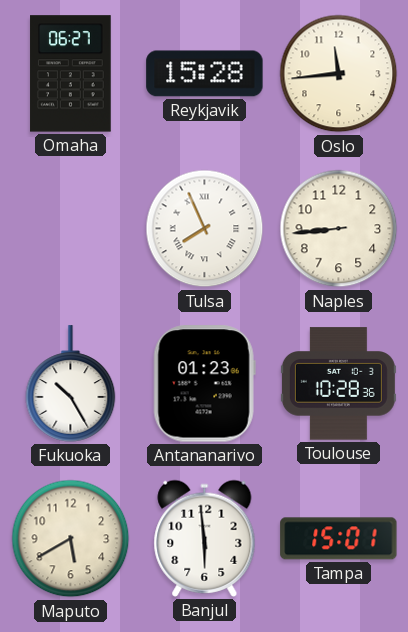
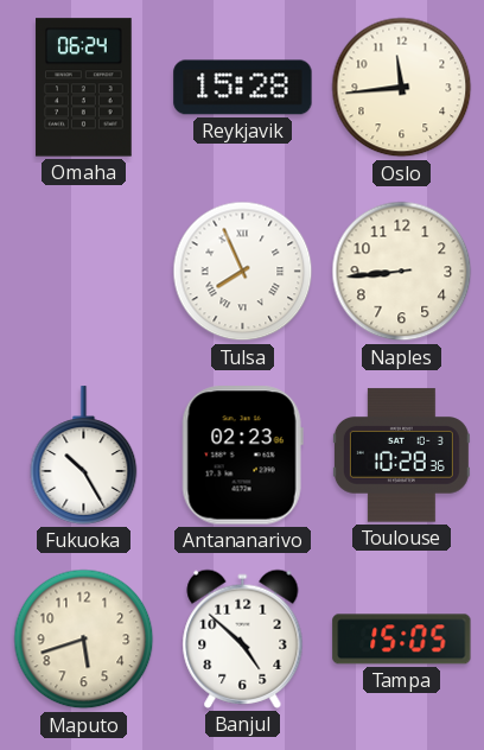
Omaha: 06:27 -> 06:24
Antananarivo: 01:23 -> 02:23
Maputo: 5:40 -> 5:42
Banjul: 5:59 -> 4:52
Tampa: 15:01 -> 15:05
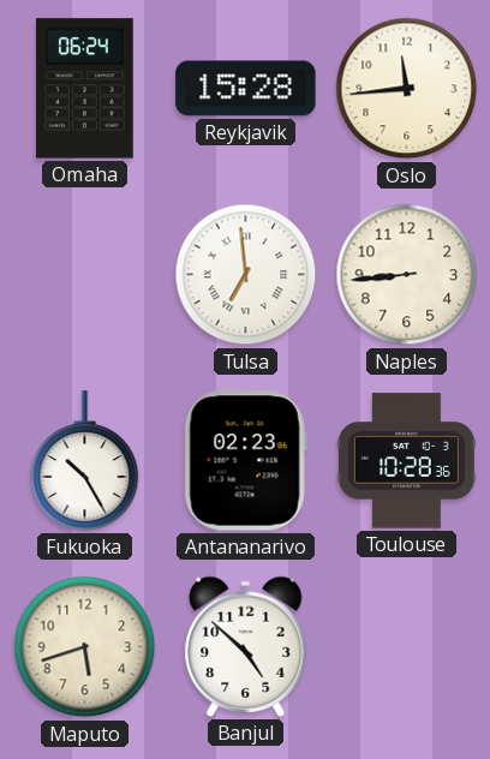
Tulsa: 7:56 -> 6:59
Tampa: 15:05 -> none
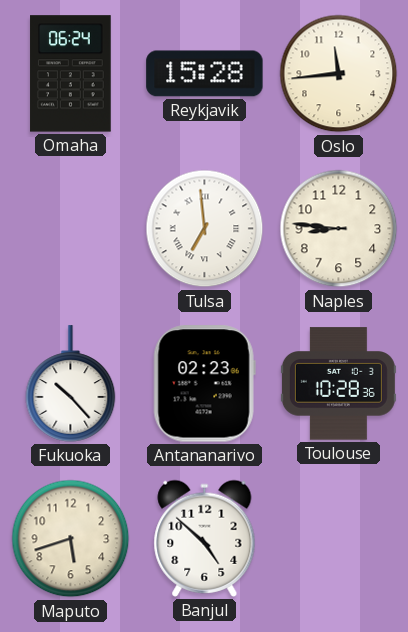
Naples: 8:44 -> 8:46
Fukuoka: 10:25 -> 10:23
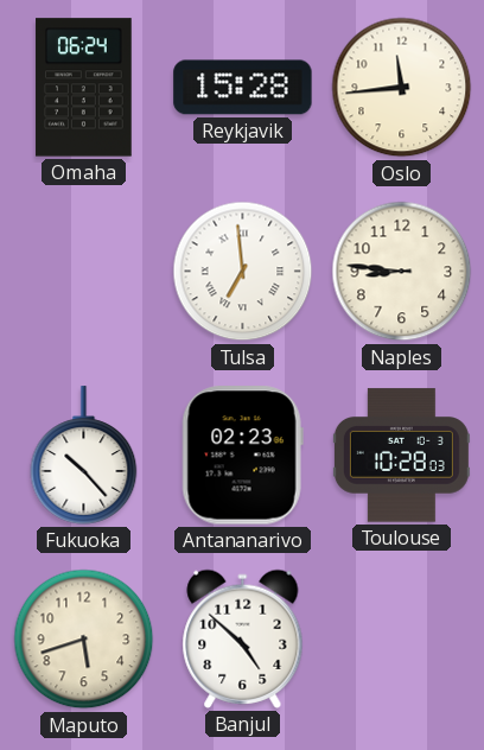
Toulouse: 10:28:36 -> 10:28:03
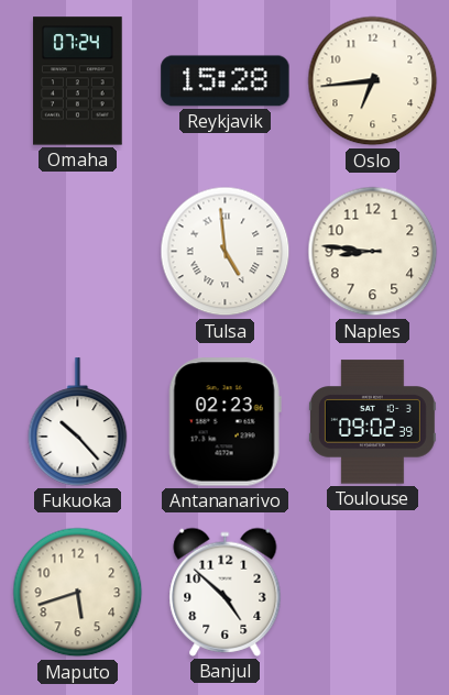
Omaha: 06:24 -> 07:24
Oslo: 11:44 -> 6:44
Tulsa: 6:59 -> 4:59
Toulouse: 10:28 -> 09:02
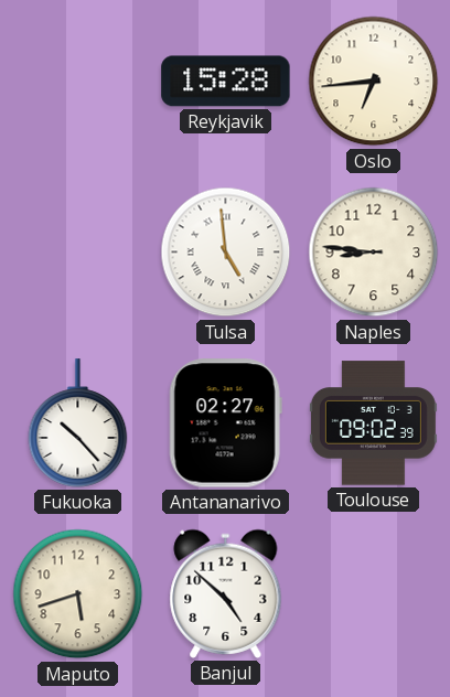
Omaha: 07:24 -> none
Antananarivo: 02:23 -> 02:27
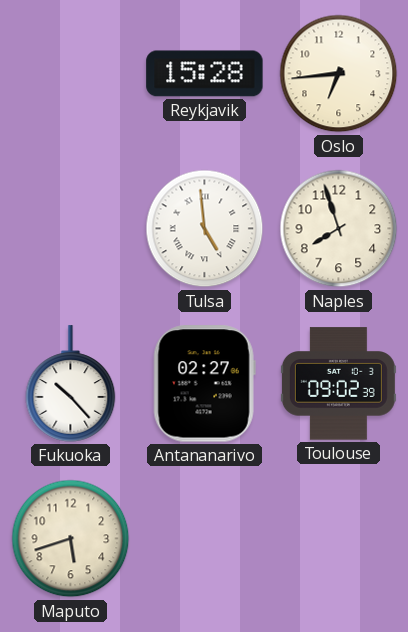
Naples: 8:46 -> 7:57
Banjul: 4:52 -> none
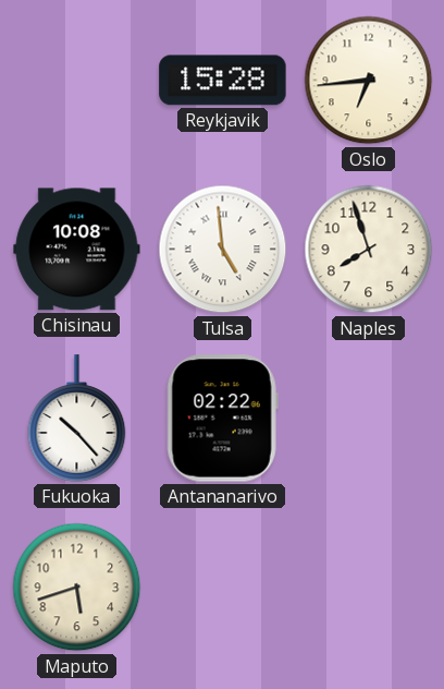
Chisinau: none -> 10:08
Antananarivo: 02:27 -> 02:22
Toulouse: 09:02 -> none
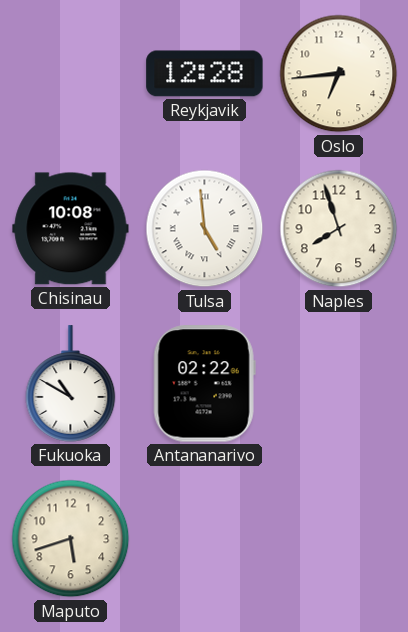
Reykjavik: 15:28 -> 12:28
Fukuoka: 10:23 -> 10:50
